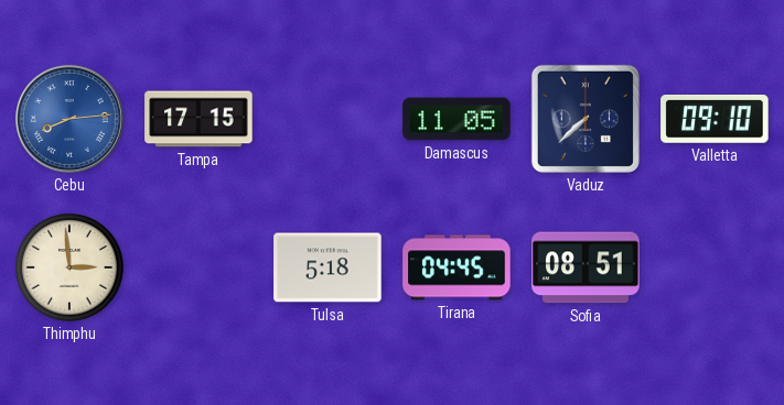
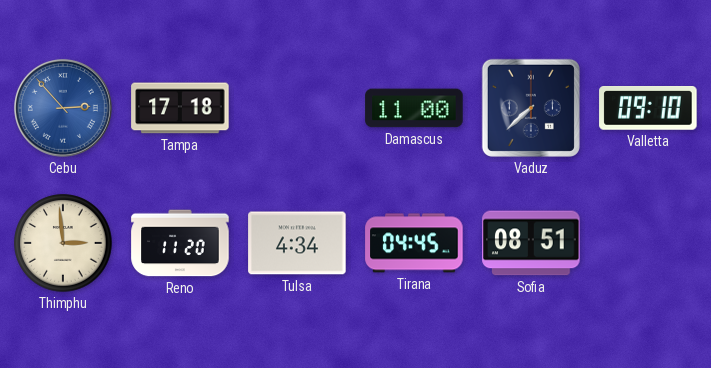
Cebu: 8:14 -> 2:53
Tampa: 17:15 -> 17:18
Damascus: 11:05 -> 11:00
Reno: none -> 11:20
Tulsa: 5:18 -> 4:34
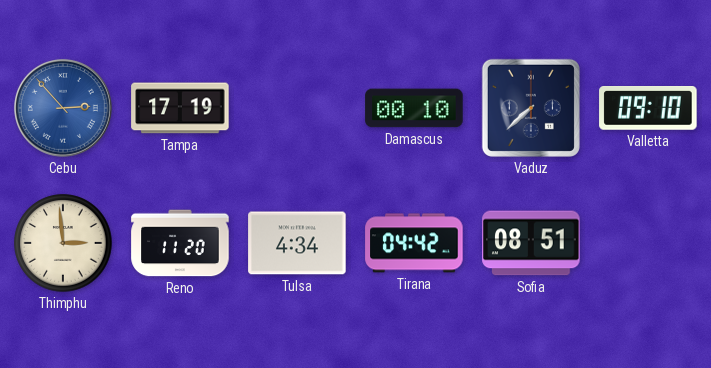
Tampa: 17:18 -> 17:19
Damascus: 11:00 -> 00:10
Tirana: 04:45 -> 04:42
